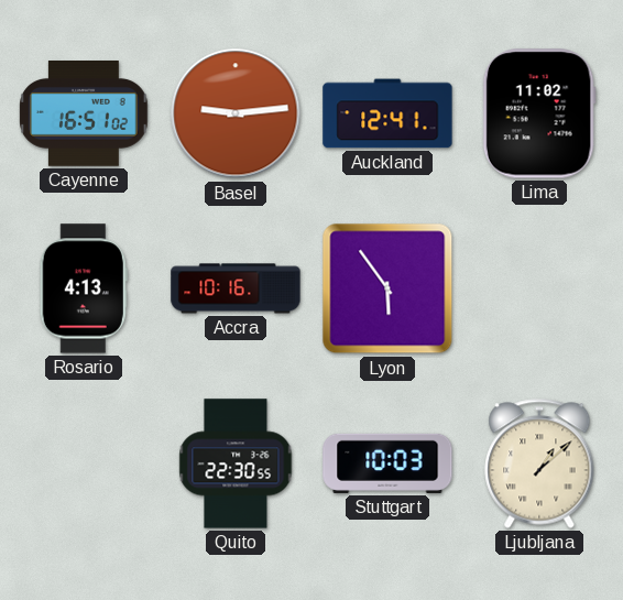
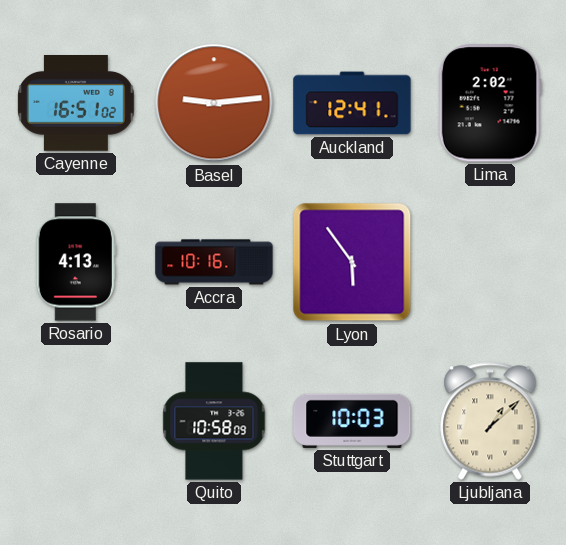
Lima: 11:02 -> 2:02
Quito: 22:30 -> 10:58
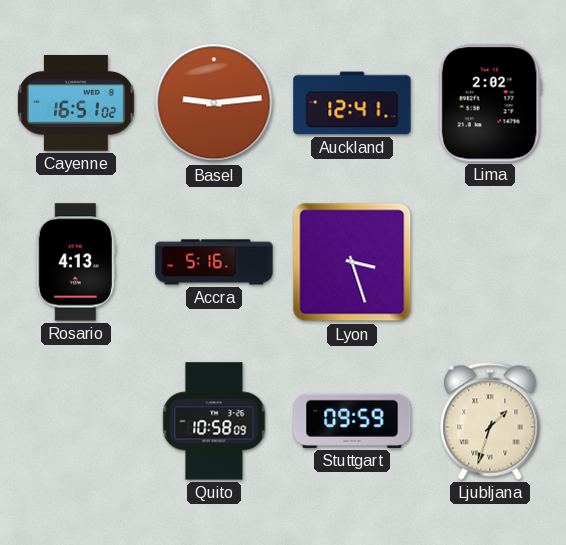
Accra: 10:16 -> 5:16
Lyon: 5:54 -> 3:27
Stuttgart: 10:03 -> 09:59
Ljubljana: 1:08 -> 1:33
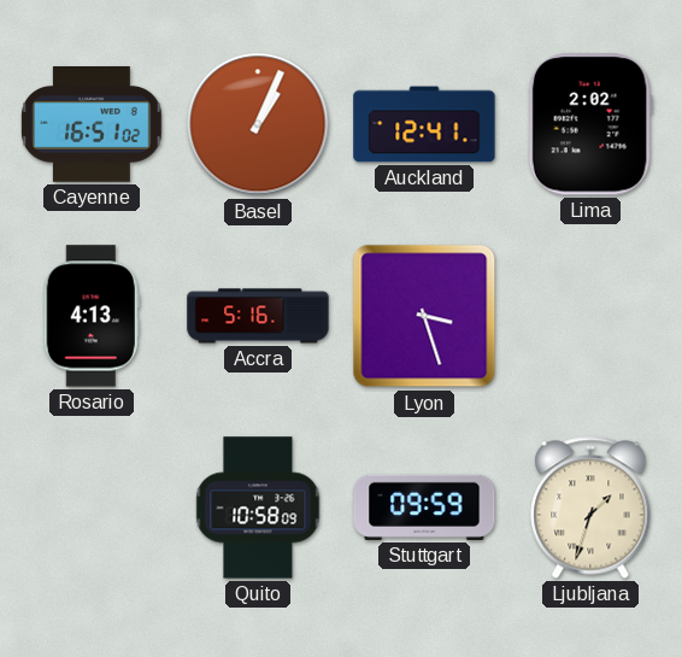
Basel: 9:14 -> 1:04
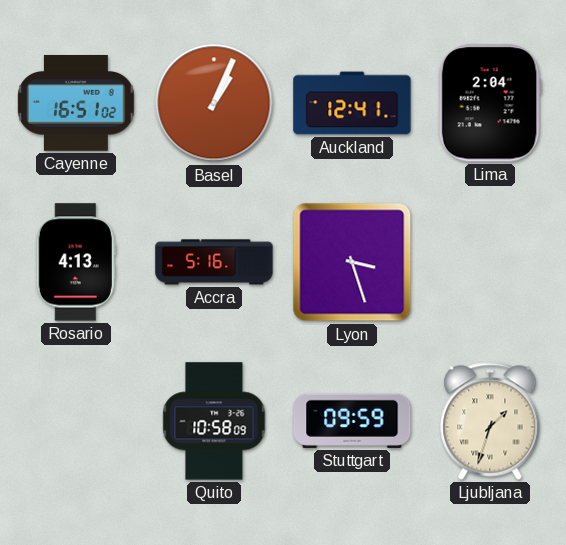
Lima: 2:02 -> 2:04
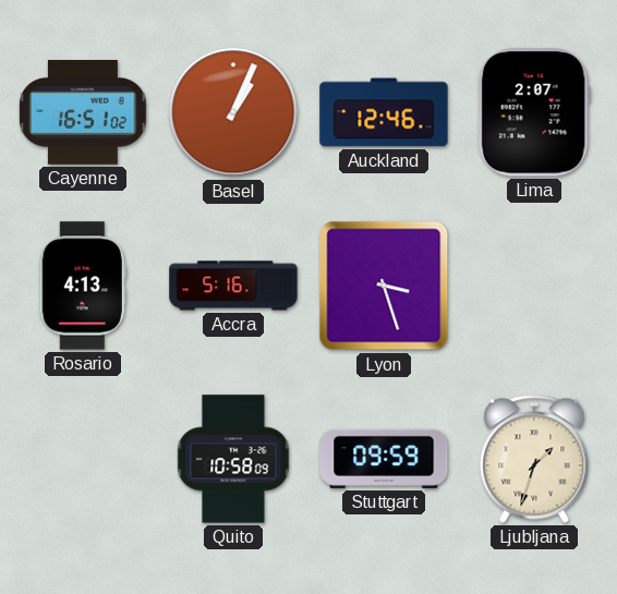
Auckland: 12:41 -> 12:46
Lima: 2:04 -> 2:07
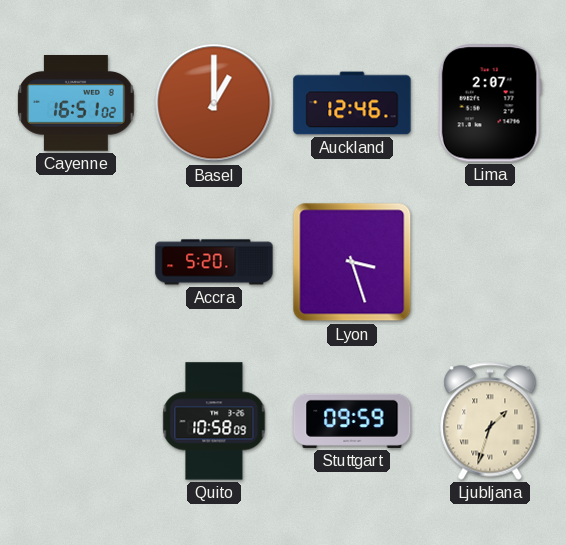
Basel: 1:04 -> 1:00
Rosario: 4:13 -> none
Accra: 5:16 -> 5:20
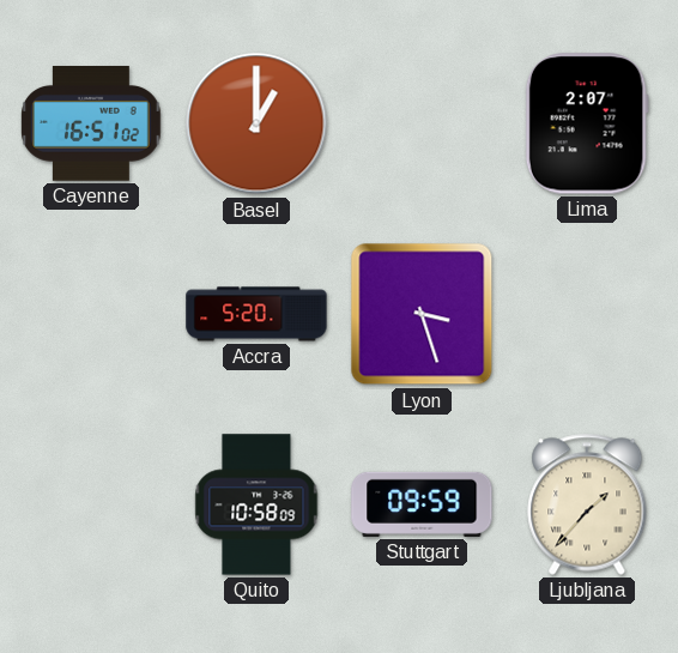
Auckland: 12:46 -> none
Ljubljana: 1:33 -> 1:37
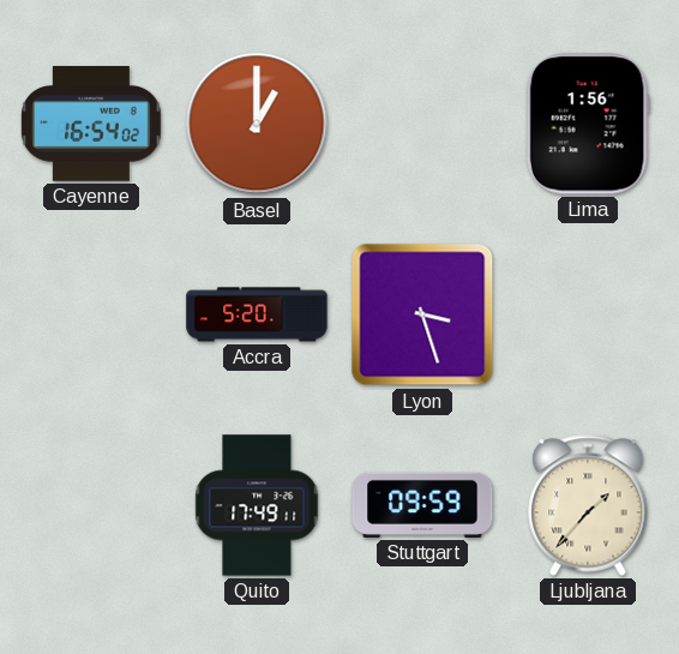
Cayenne: 16:51 -> 16:54
Lima: 2:07 -> 1:56
Quito: 10:58 -> 17:49
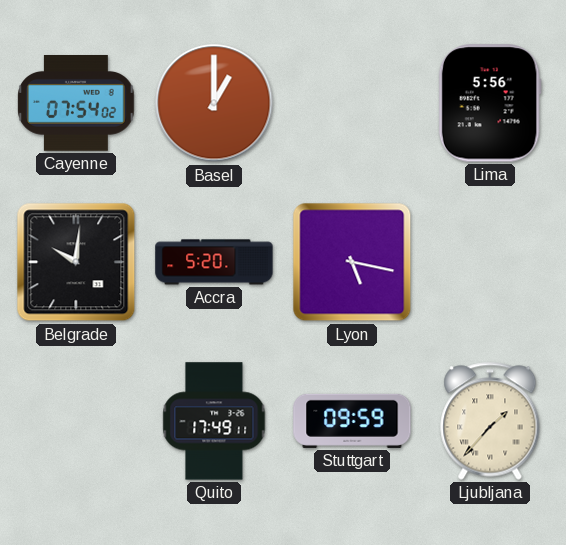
Cayenne: 16:54 -> 07:54
Lima: 1:56 -> 5:56
Belgrade: none -> 10:01
Lyon: 3:27 -> 5:17
